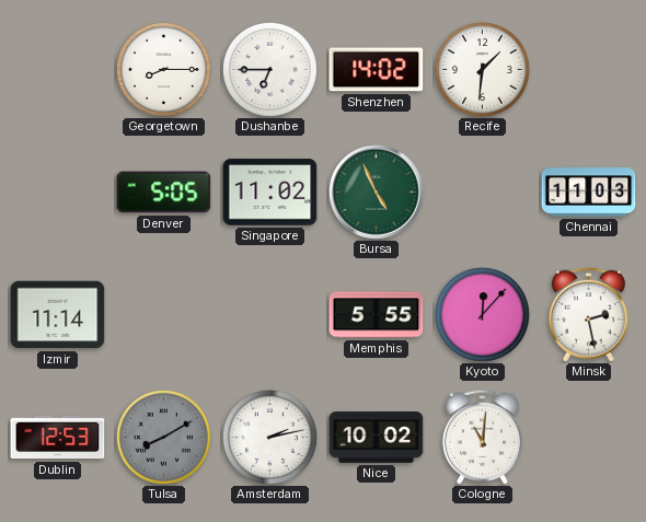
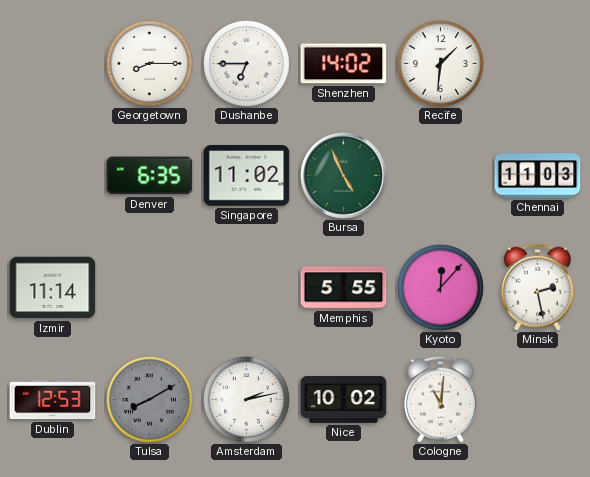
Denver: 5:05 -> 6:35
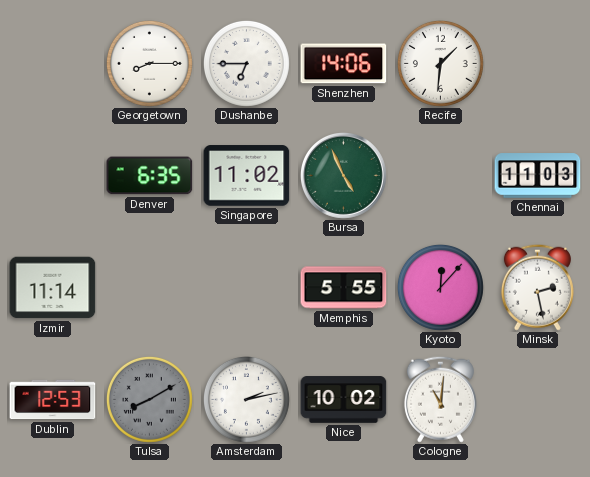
Shenzhen: 14:02 -> 14:06
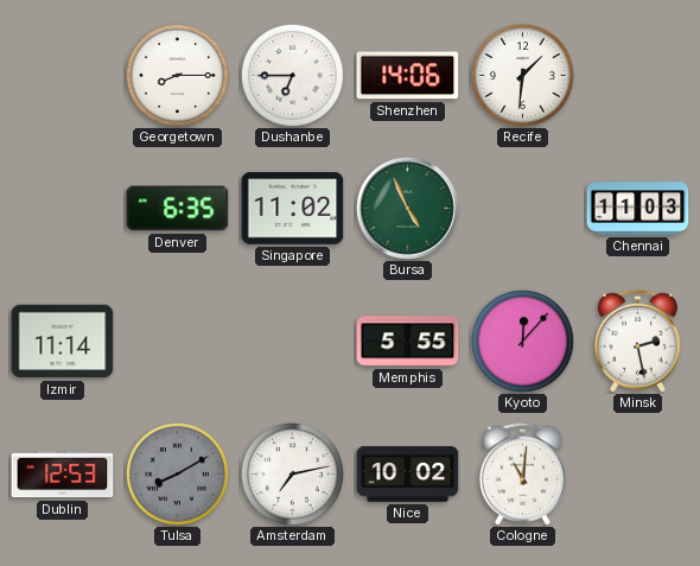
Amsterdam: 2:13 -> 7:13
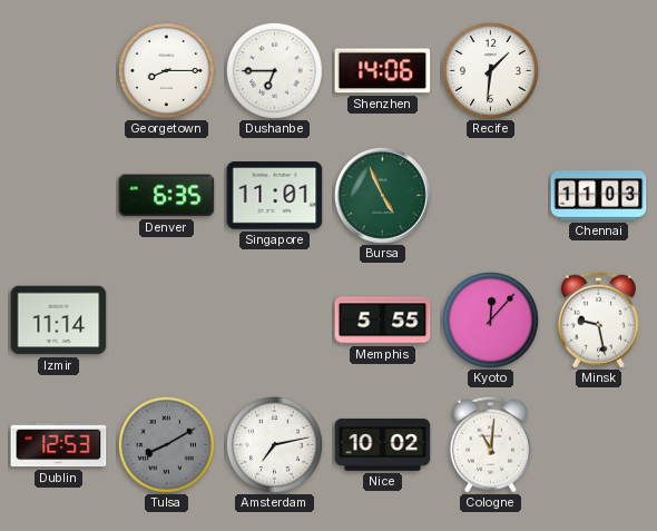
Singapore: 11:02 -> 11:01
Minsk: 2:28 -> 9:28
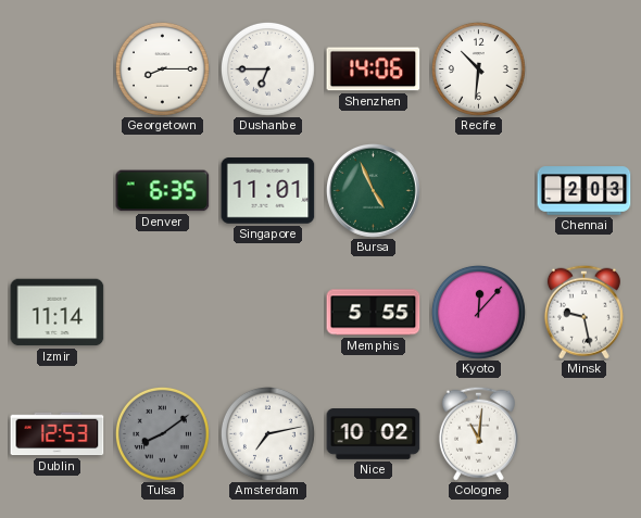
Recife: 1:31 -> 10:31
Chennai: 11:03 -> 2:03
Tulsa: 8:10 -> 8:09
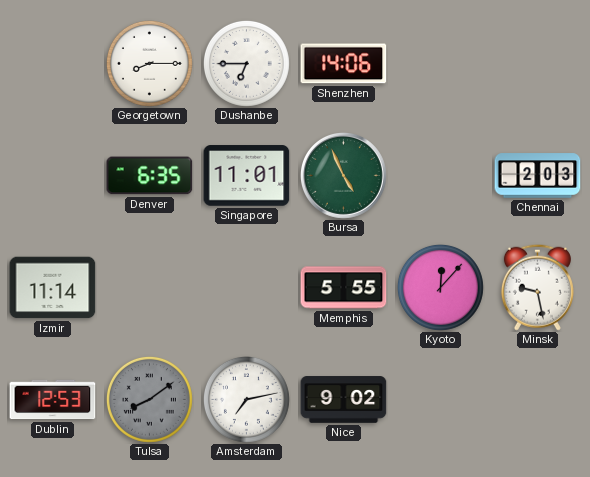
Recife: 10:31 -> none
Nice: 10:02 -> 9:02
Cologne: 11:01 -> none
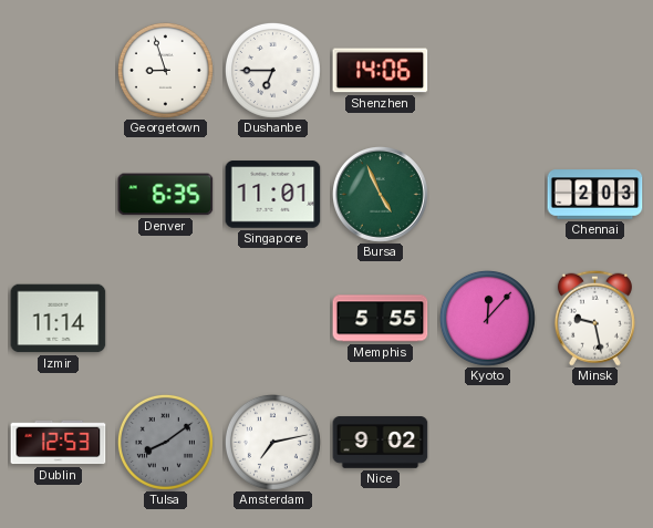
Georgetown: 8:15 -> 8:57
